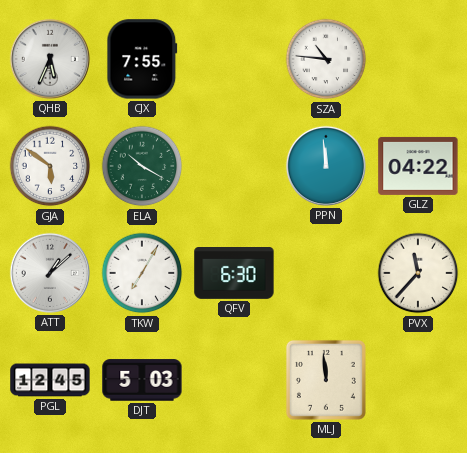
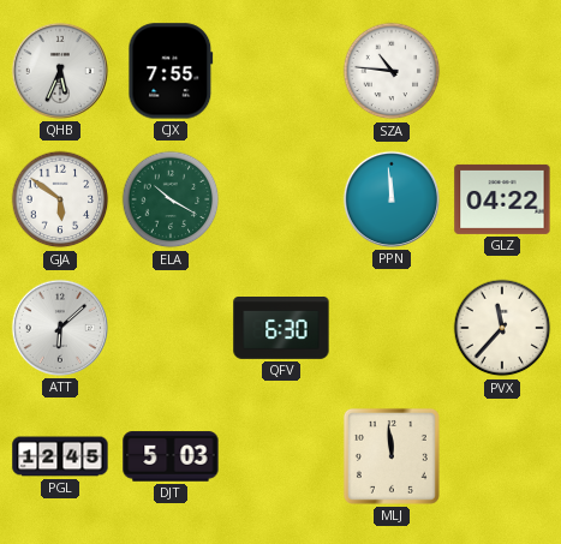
ATT: 1:08 -> 6:08
TKW: 7:05 -> none
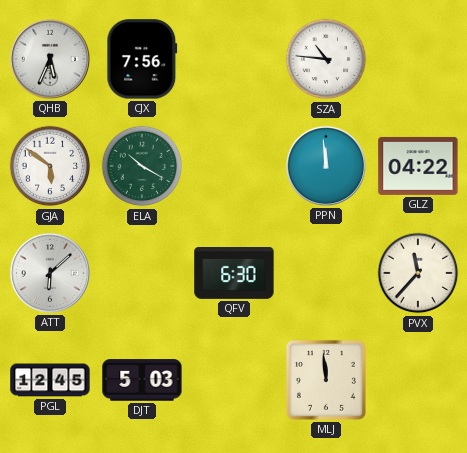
CJX: 7:55 -> 7:56
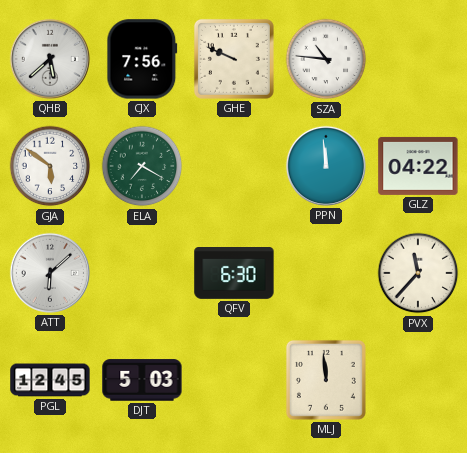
QHB: 5:34 -> 5:38
GHE: none -> 9:49
ELA: 10:20 -> 7:20
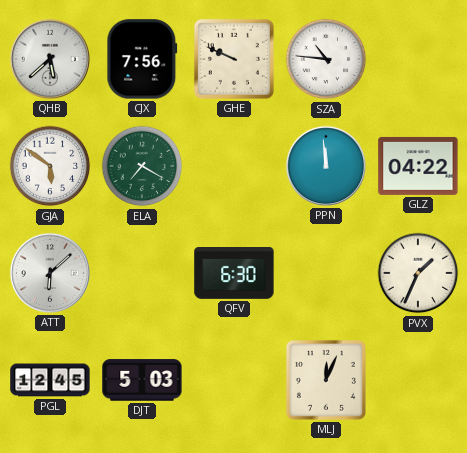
PVX: 11:37 -> 1:34
MLJ: 11:59 -> 12:04
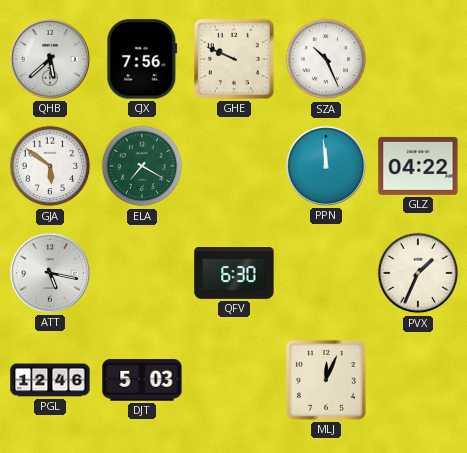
SZA: 10:46 -> 10:26
ATT: 6:08 -> 5:17
PGL: 12:45 -> 12:46
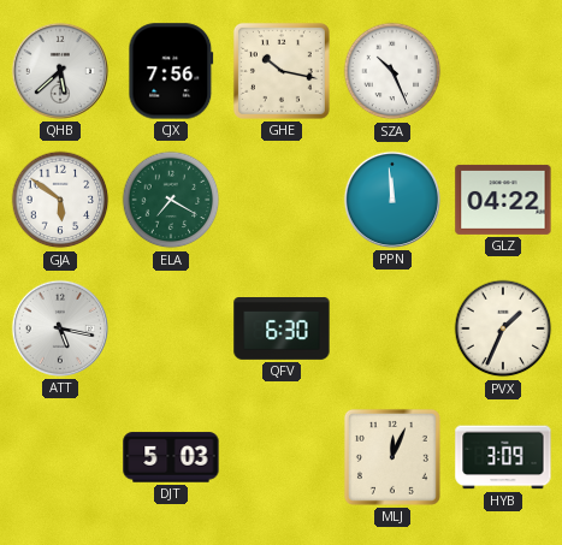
GHE: 9:49 -> 10:17
PGL: 12:46 -> none
HYB: none -> 3:09
